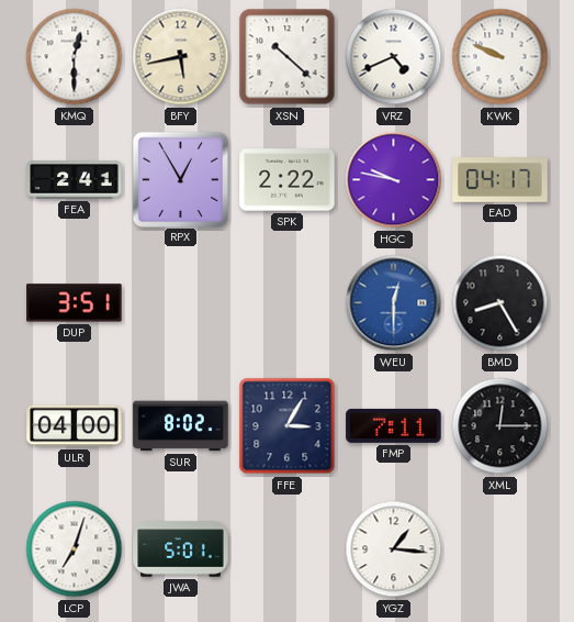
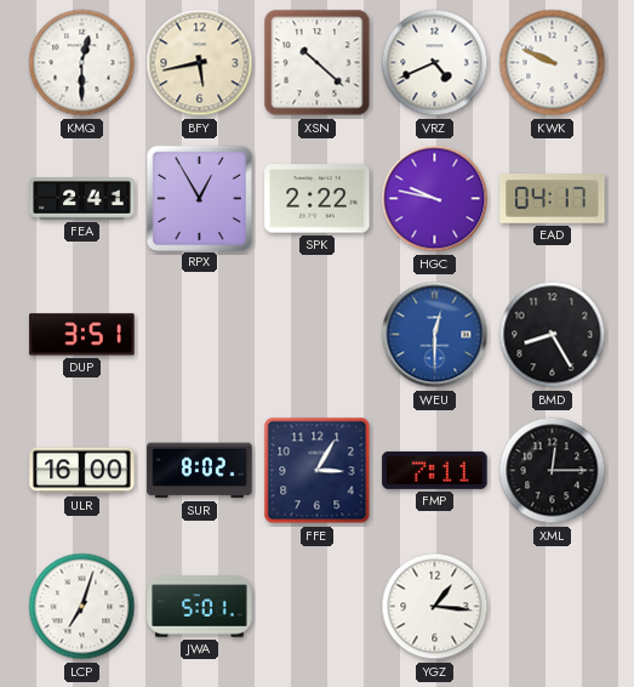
ULR: 04:00 -> 16:00
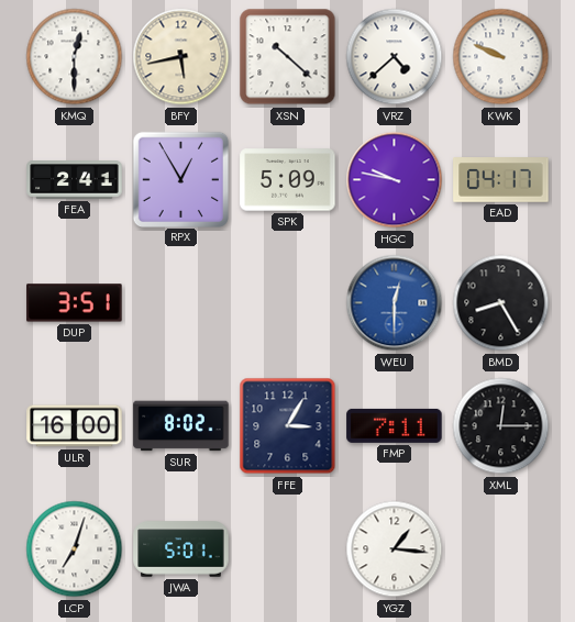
VRZ: 4:41 -> 4:38
SPK: 2:22 -> 5:09
